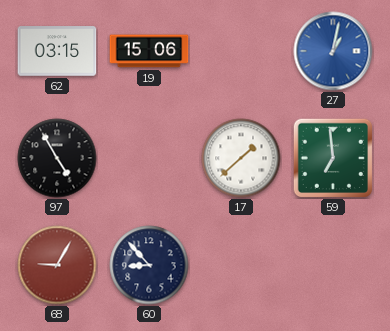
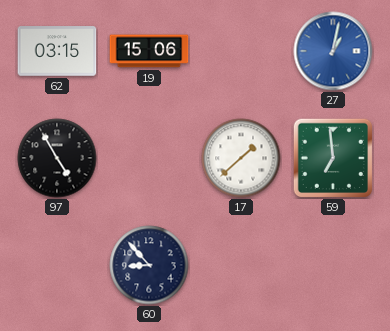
68: 9:05 -> none
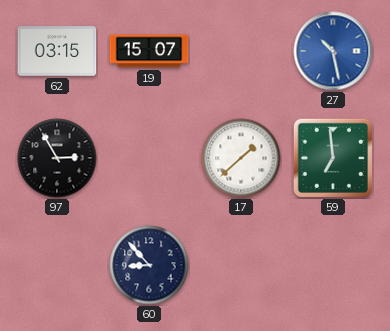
19: 15:06 -> 15:07
27: 1:02 -> 10:28
97: 4:55 -> 2:55
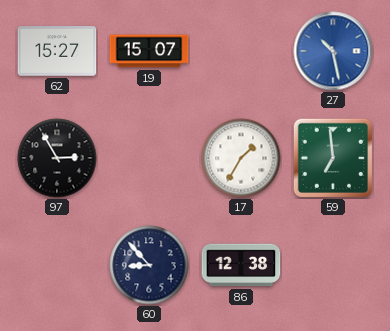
62: 03:15 -> 15:27
17: 1:38 -> 1:35
86: none -> 12:38
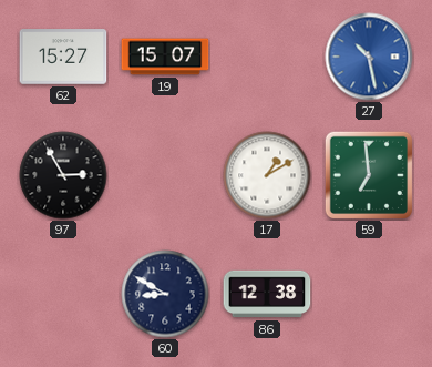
17: 1:35 -> 1:10
60: 8:53 -> 8:50
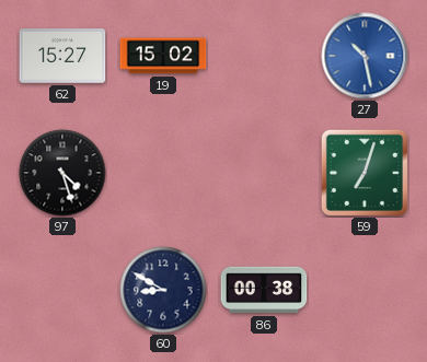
19: 15:07 -> 15:02
97: 2:55 -> 4:27
17: 1:10 -> none
59: 6:59 -> 7:03
86: 12:38 -> 00:38
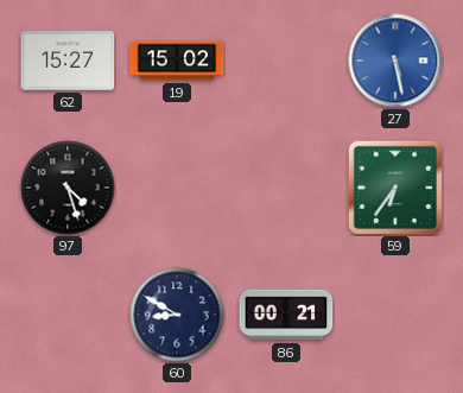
27: 10:28 -> 5:28
59: 7:03 -> 6:36
86: 00:38 -> 00:21
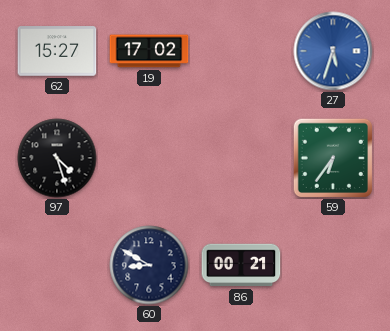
19: 15:02 -> 17:02
27: 5:28 -> 5:33
